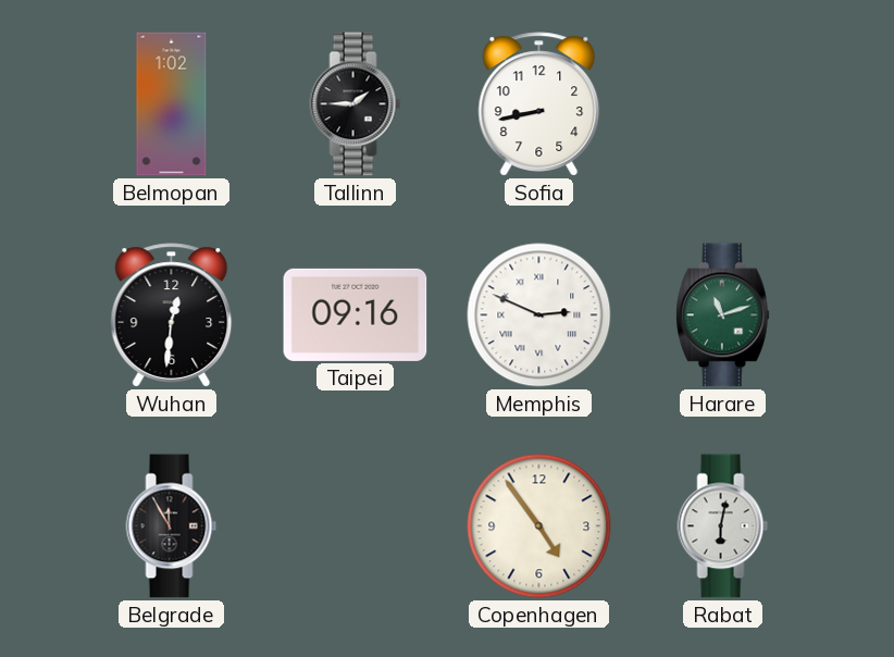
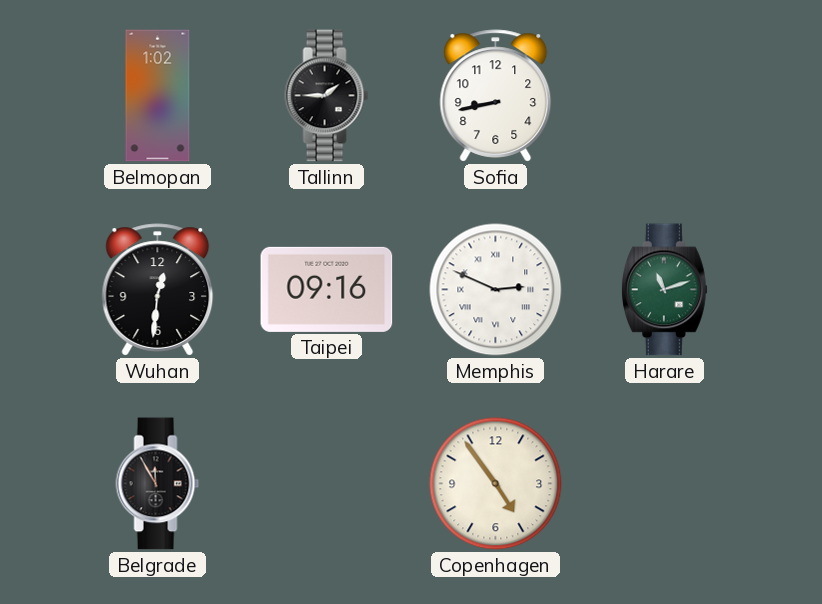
Rabat: 6:02 -> none
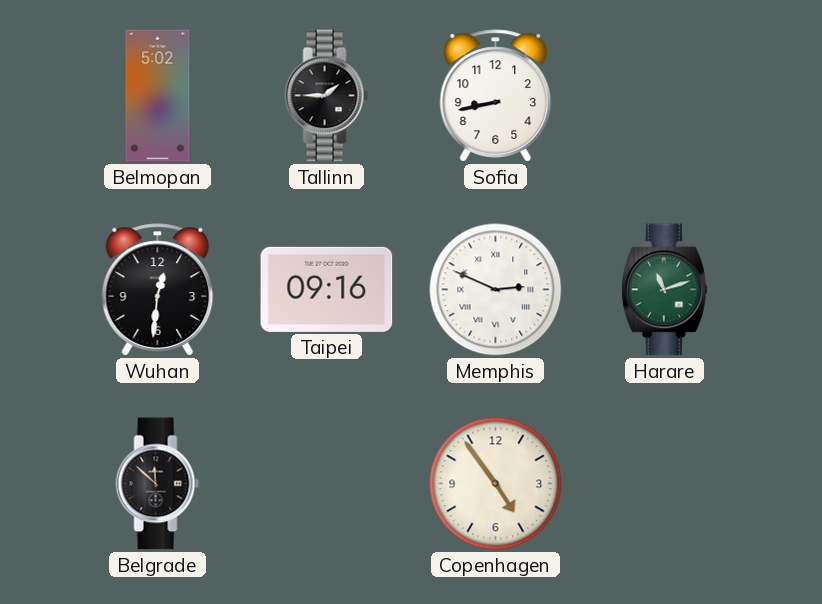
Belmopan: 1:02 -> 5:02
Belgrade: 11:55 -> 11:52
